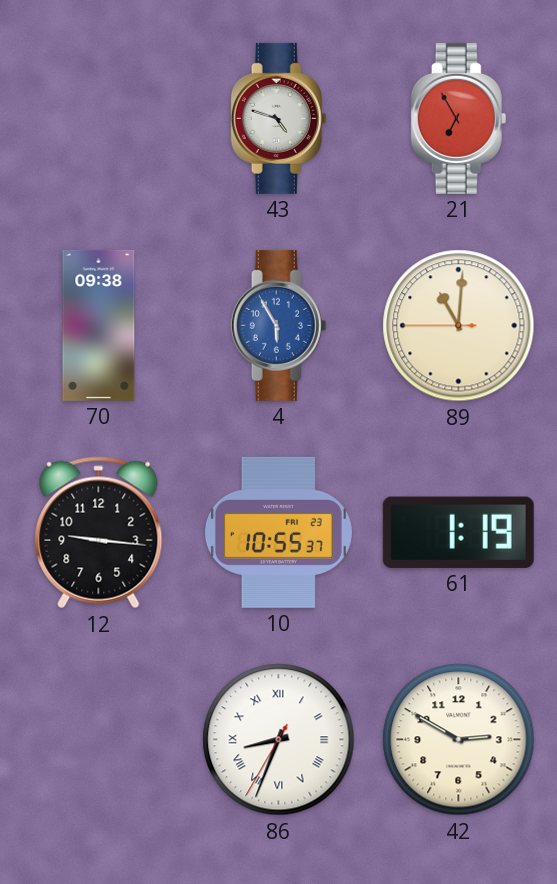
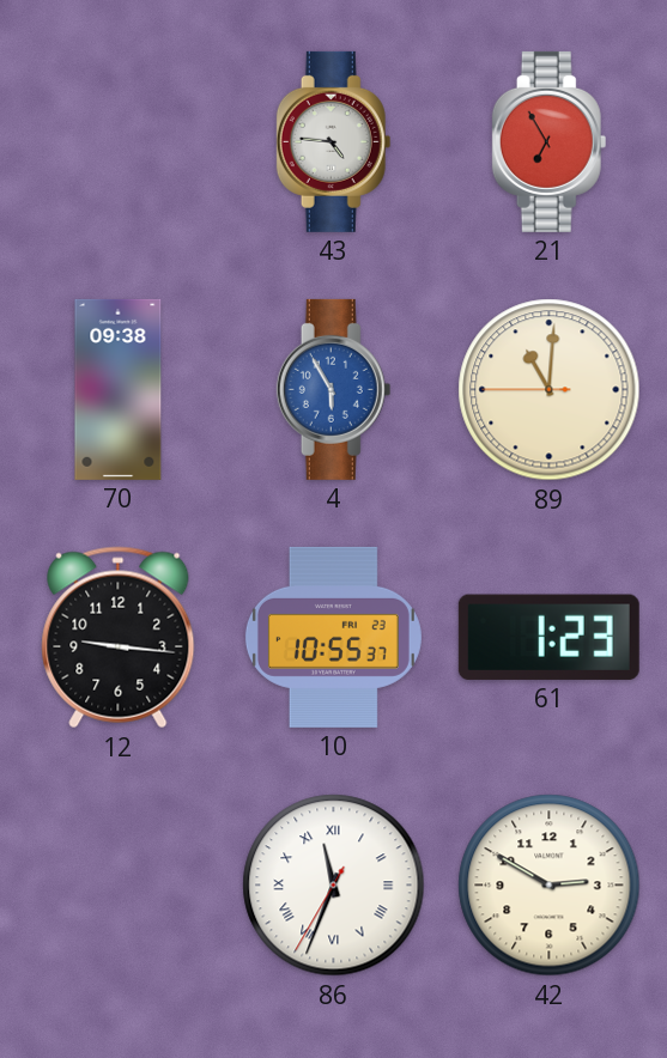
43: 4:48 -> 4:46
61: 1:19 -> 1:23
86: 8:33 -> 11:33
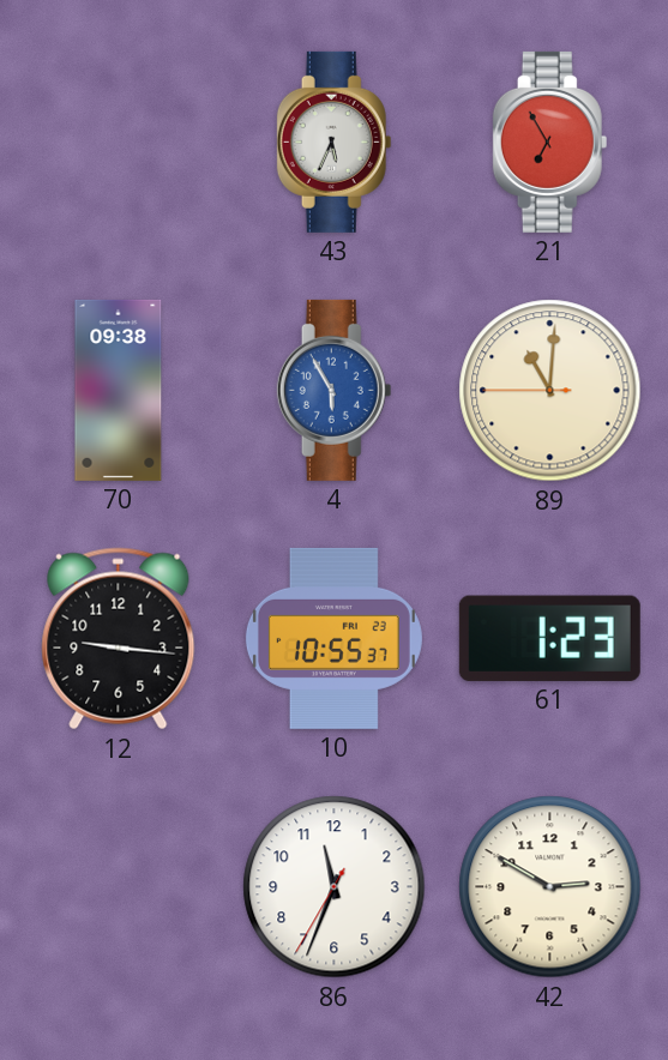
43: 4:46 -> 5:34
86 numerals: Roman -> Arabic
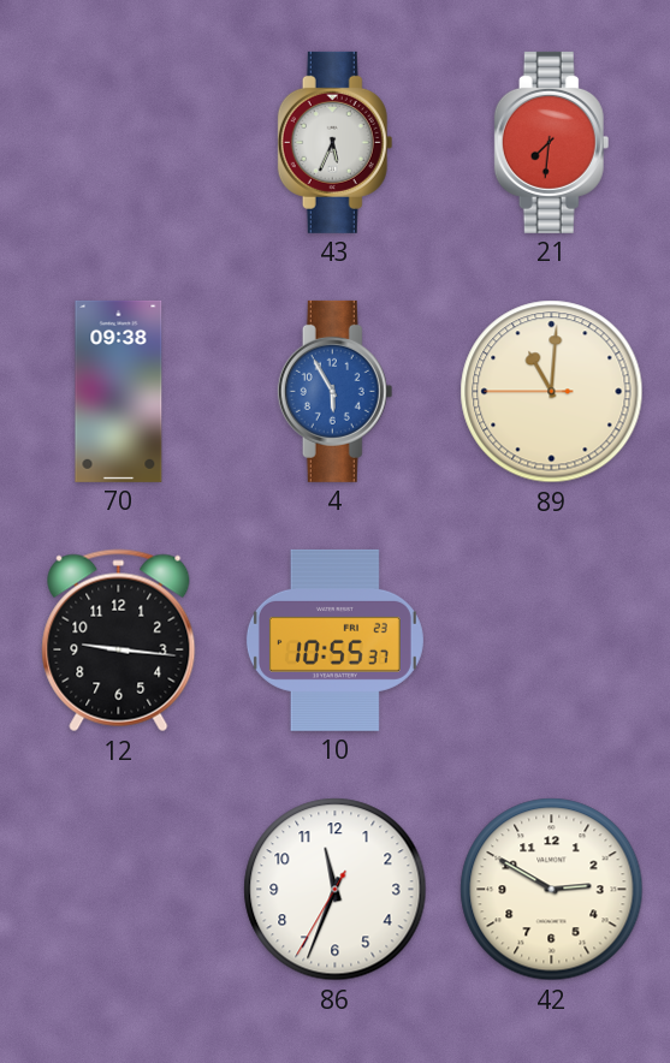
21: 6:55 -> 7:31
61: 1:23 -> none
